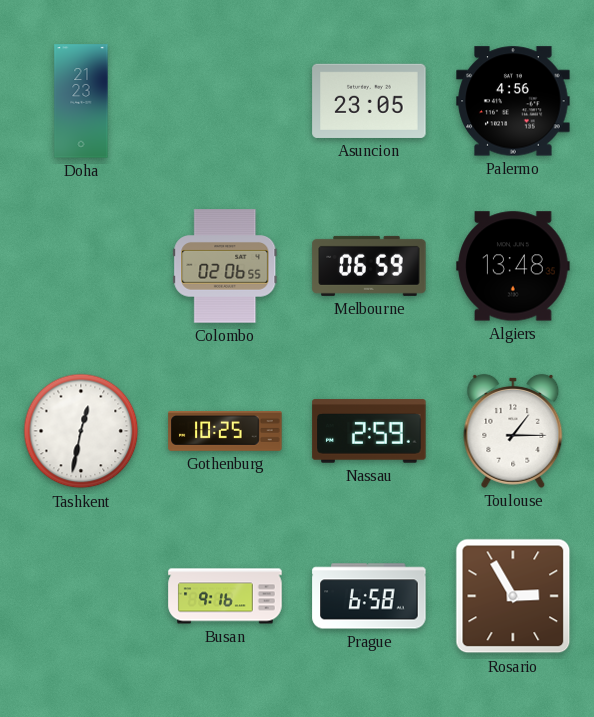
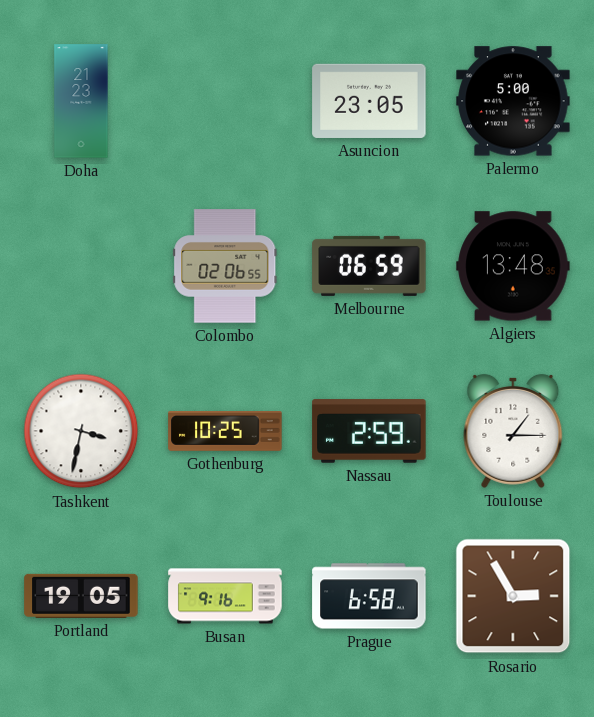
Palermo: 4:56 -> 5:00
Tashkent: 12:32 -> 3:32
Portland: none -> 19:05
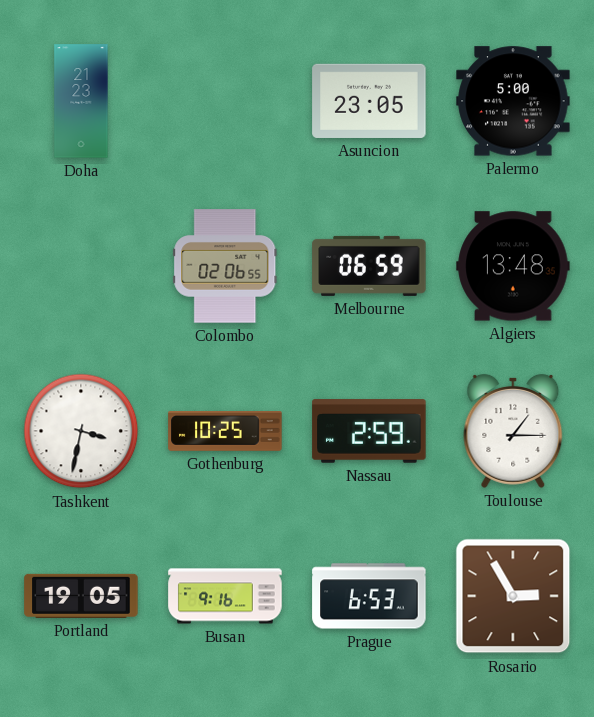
Prague: 6:58 -> 6:53
